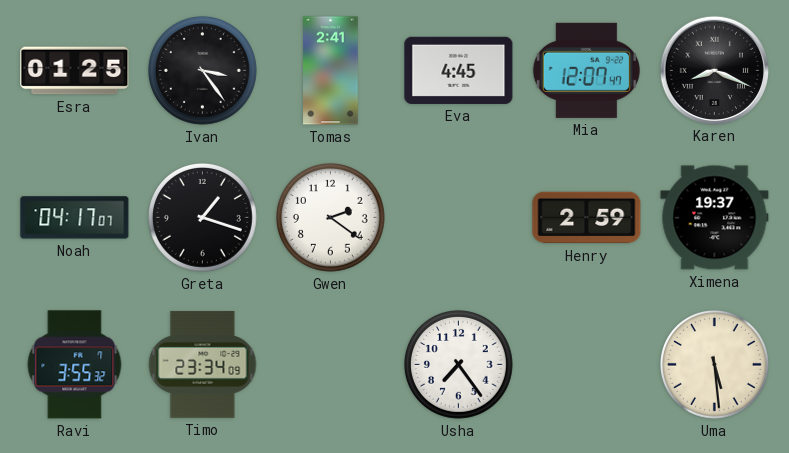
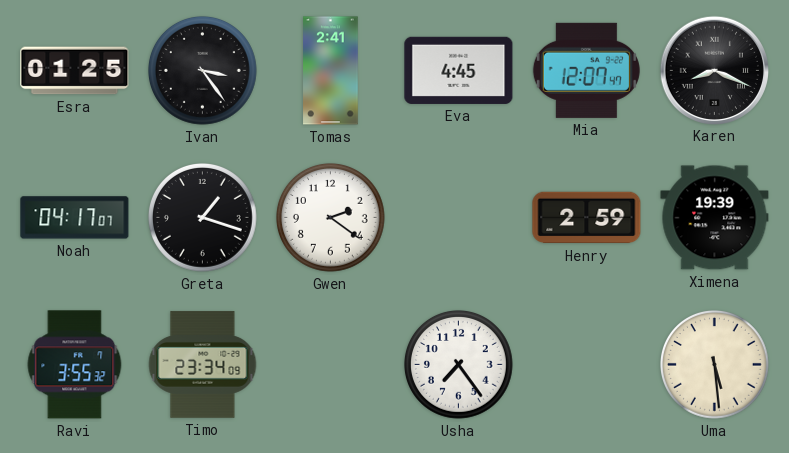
Ximena: 19:37 -> 19:39
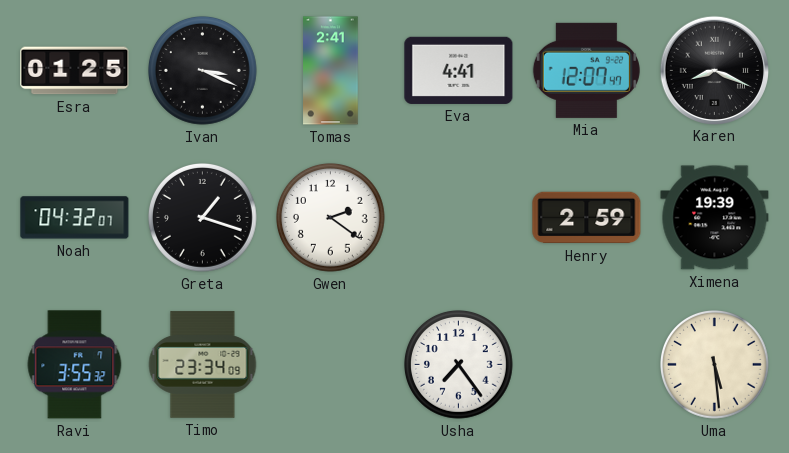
Ivan: 3:24 -> 3:19
Eva: 4:45 -> 4:41
Noah: 04:17 -> 04:32
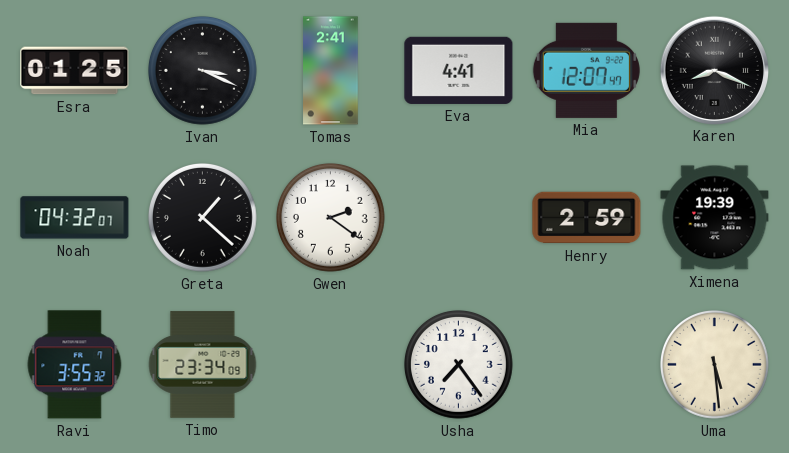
Greta: 1:18 -> 1:22
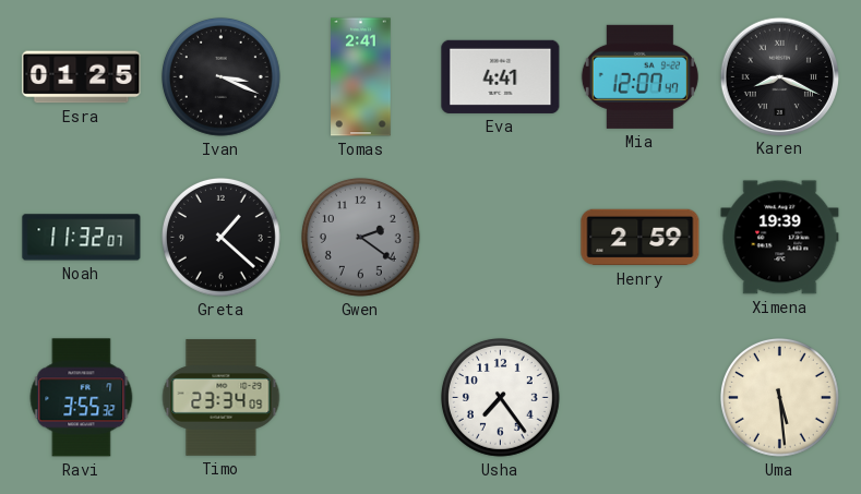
Noah: 04:32 -> 11:32
Gwen dial: white -> grey
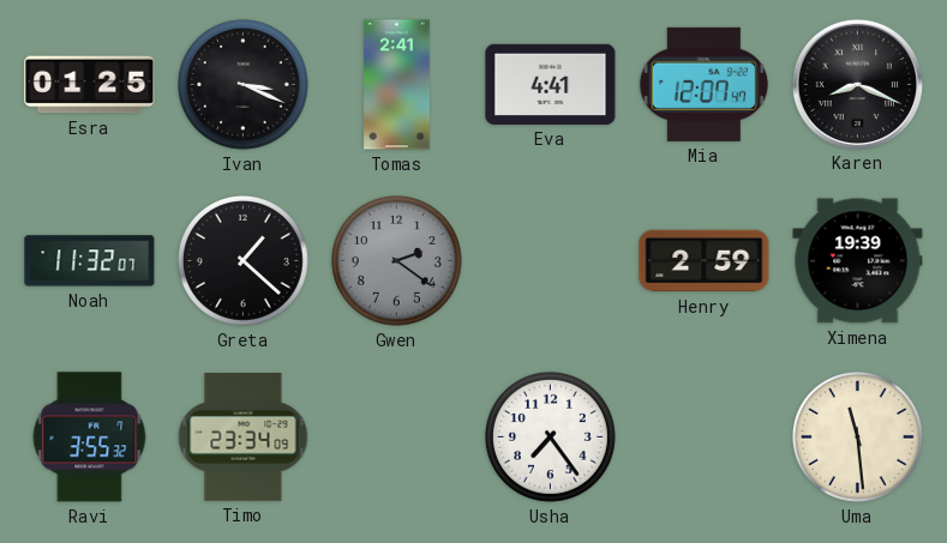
Uma: 5:29 -> 11:29
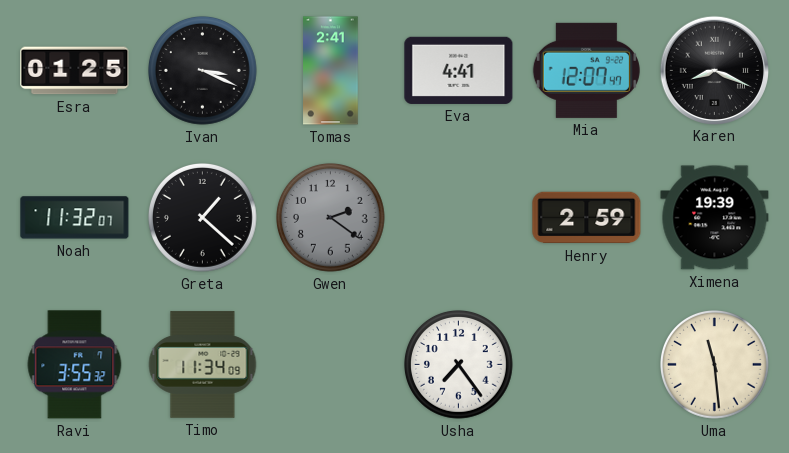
Timo: 23:34 -> 11:34
